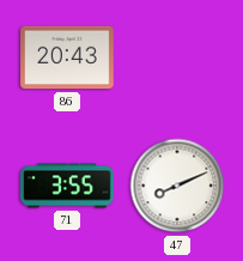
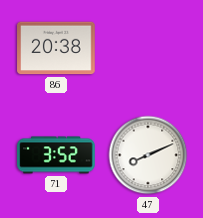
86: 20:43 -> 20:38
71: 3:55 -> 3:52
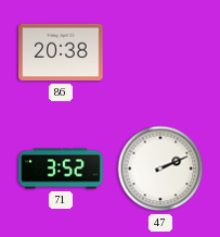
47: 8:11 -> 2:11
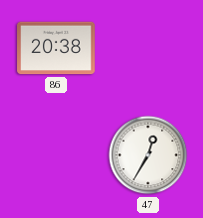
71: 3:52 -> none
47: 2:11 -> 12:35
